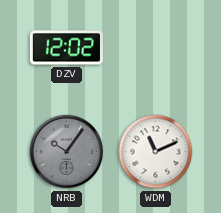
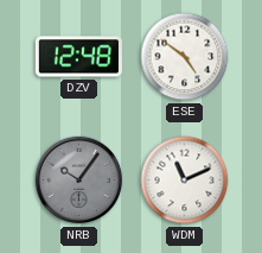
DZV: 12:02 -> 12:48
ESE: none -> 4:51
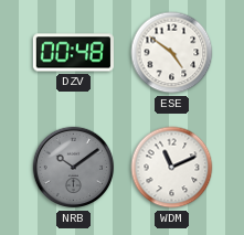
DZV: 12:48 -> 00:48
NRB: 10:06 -> 10:09
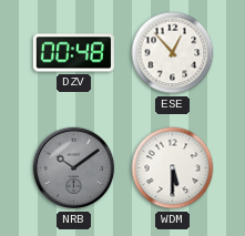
ESE: 4:51 -> 12:53
WDM: 11:11 -> 5:30
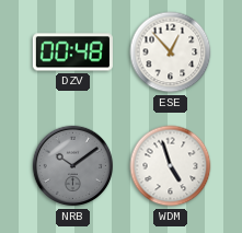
WDM: 5:30 -> 4:57
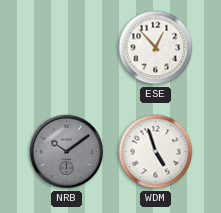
DZV: 00:48 -> none
